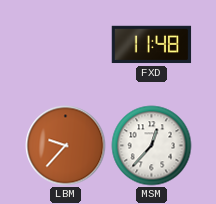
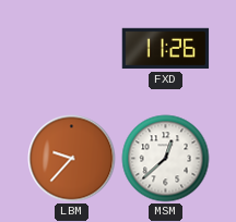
FXD: 11:48 -> 11:26
MSM: 12:37 -> 12:38
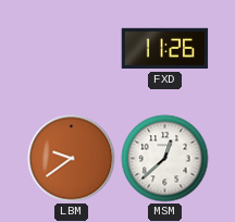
LBM: 9:37 -> 9:39
